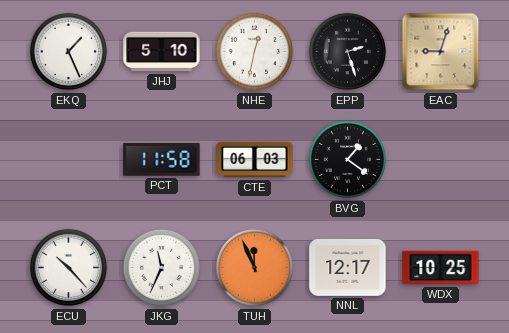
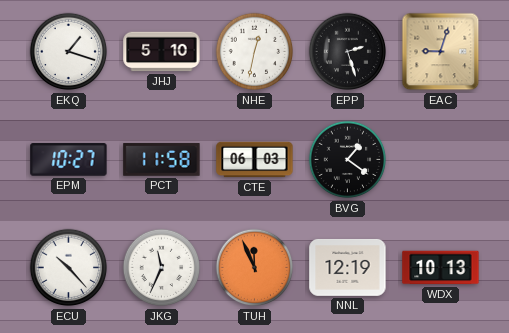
EKQ: 1:26 -> 1:18
EPM: none -> 10:27
NNL: 12:17 -> 12:19
WDX: 10:25 -> 10:13
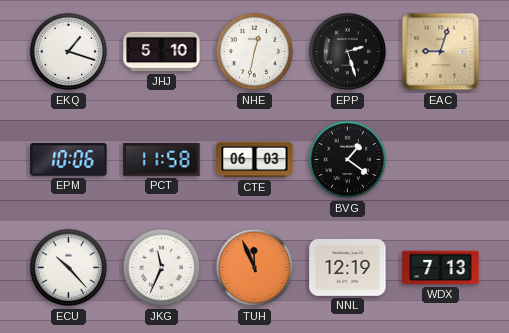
EPM: 10:27 -> 10:06
WDX: 10:13 -> 7:13
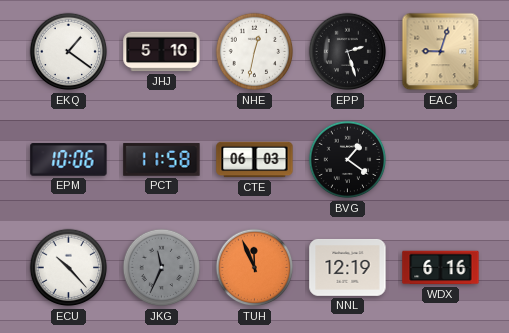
EKQ: 1:18 -> 1:21
JKG dial: white -> grey
WDX: 7:13 -> 6:16
